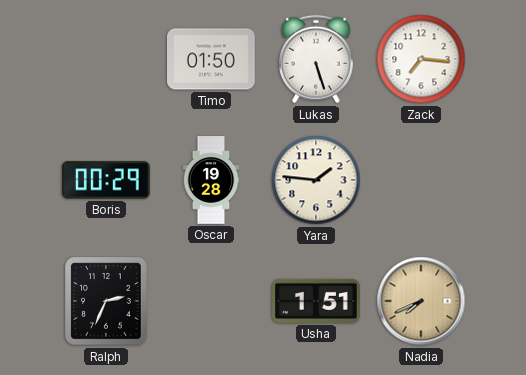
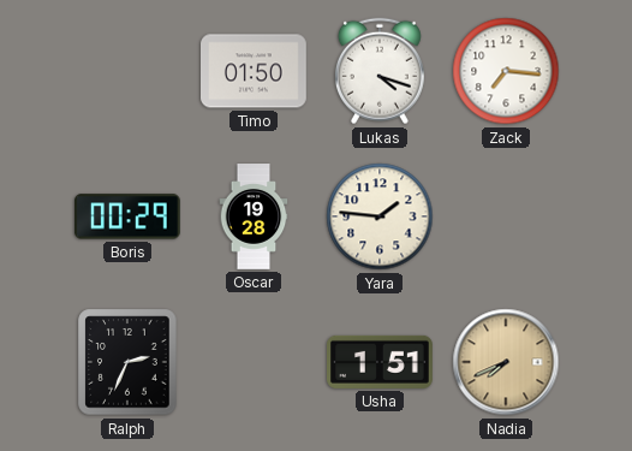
Lukas: 5:27 -> 4:18
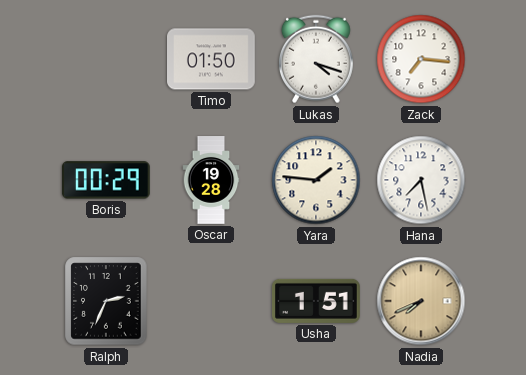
Hana: none -> 7:28
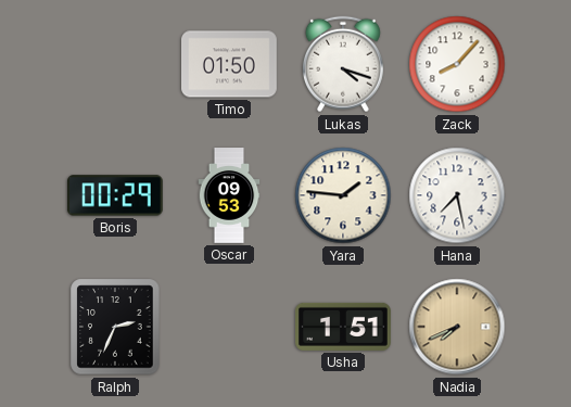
Zack: 7:16 -> 8:07
Oscar: 19:28 -> 09:53
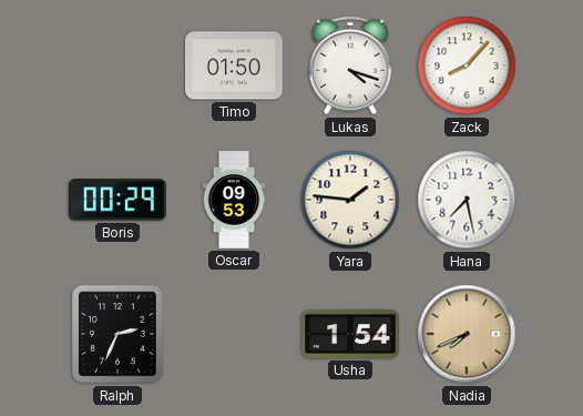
Usha: 1:51 -> 1:54
